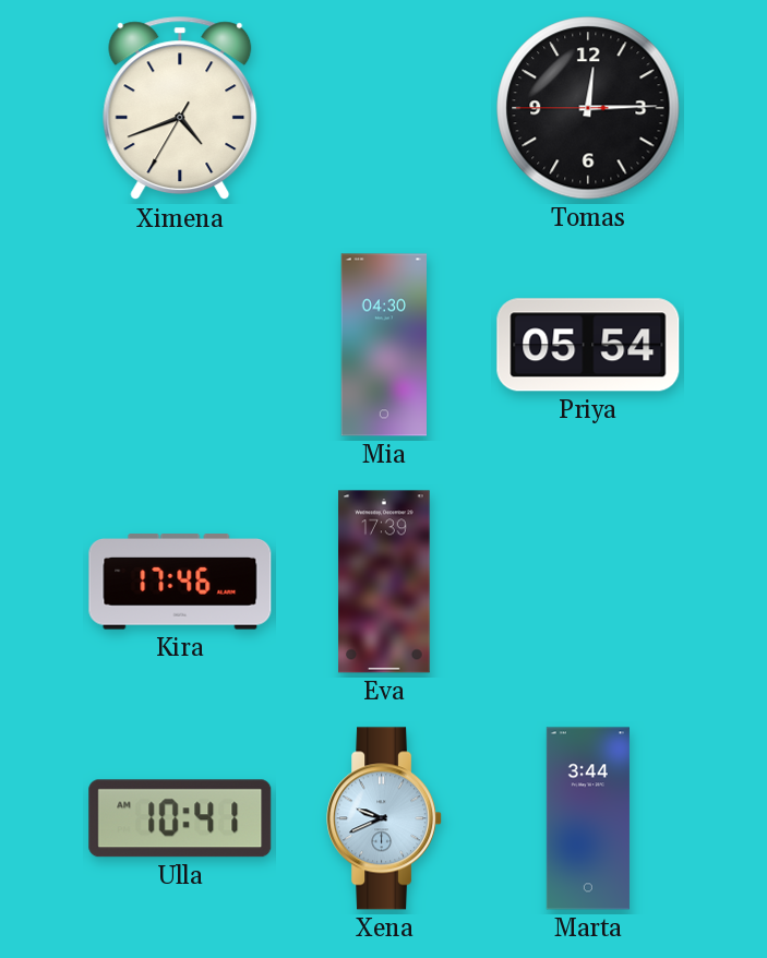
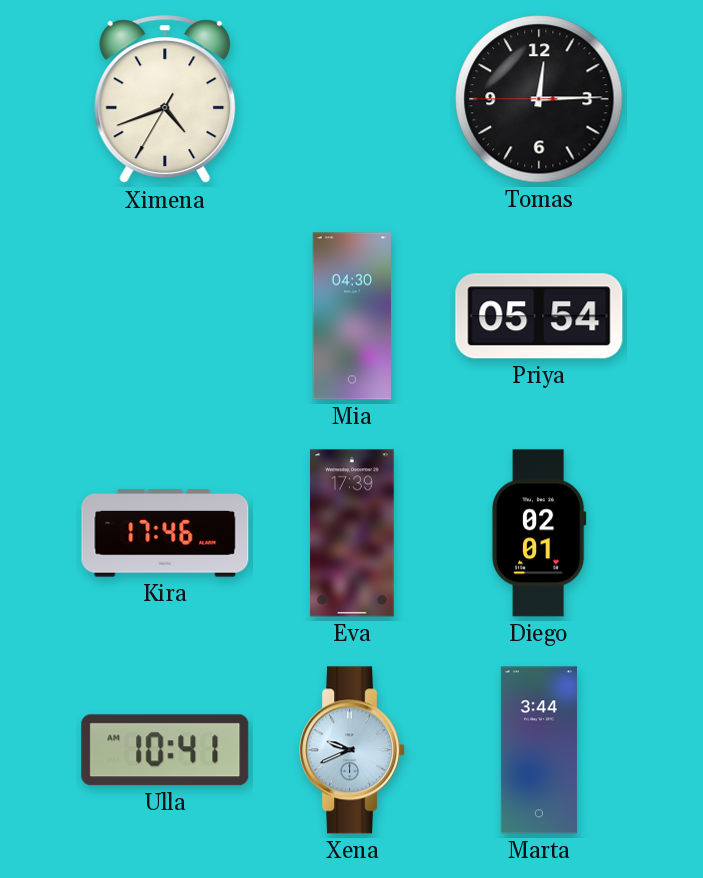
Diego: none -> 02:01
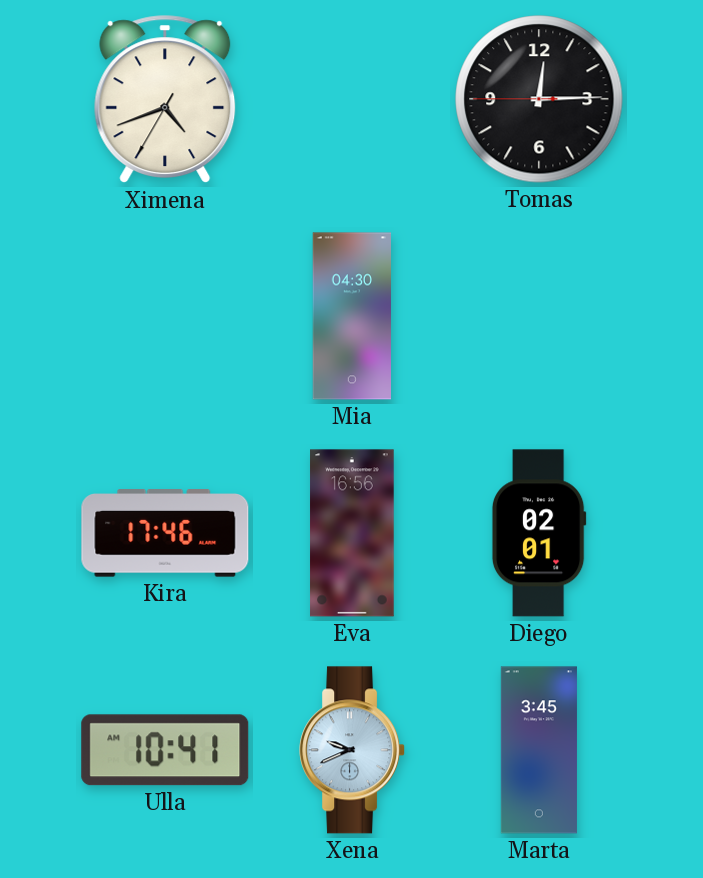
Priya: 05:54 -> none
Eva: 17:39 -> 16:56
Marta: 3:44 -> 3:45
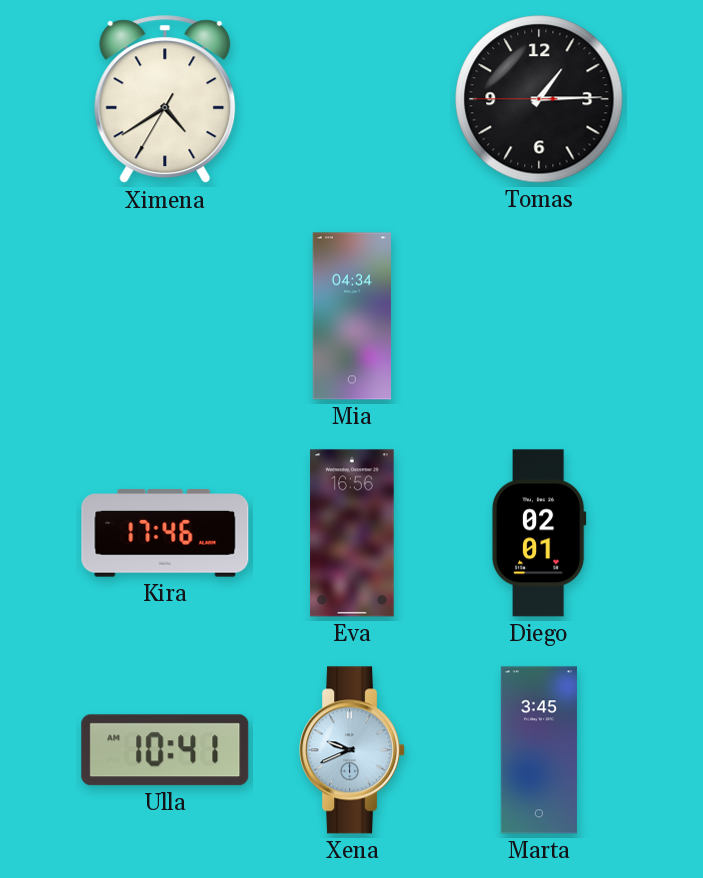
Ximena: 4:41 -> 4:39
Tomas: 12:14 -> 1:14
Mia: 04:30 -> 04:34
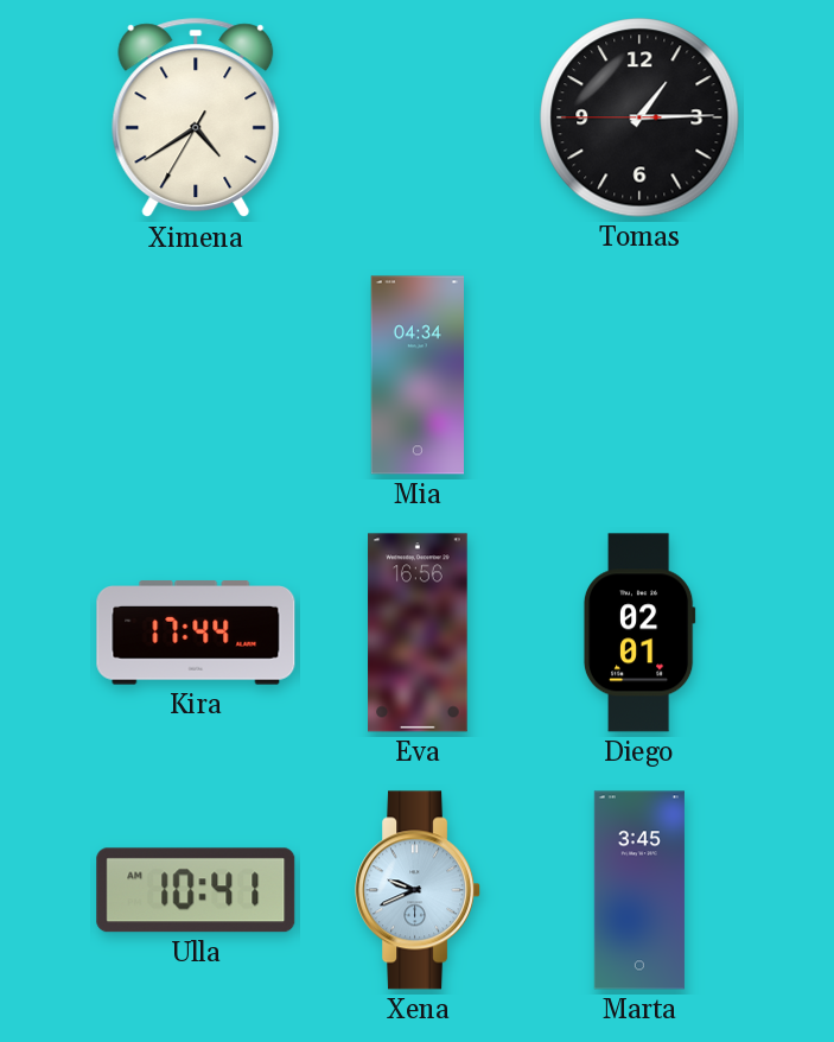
Kira: 17:46 -> 17:44
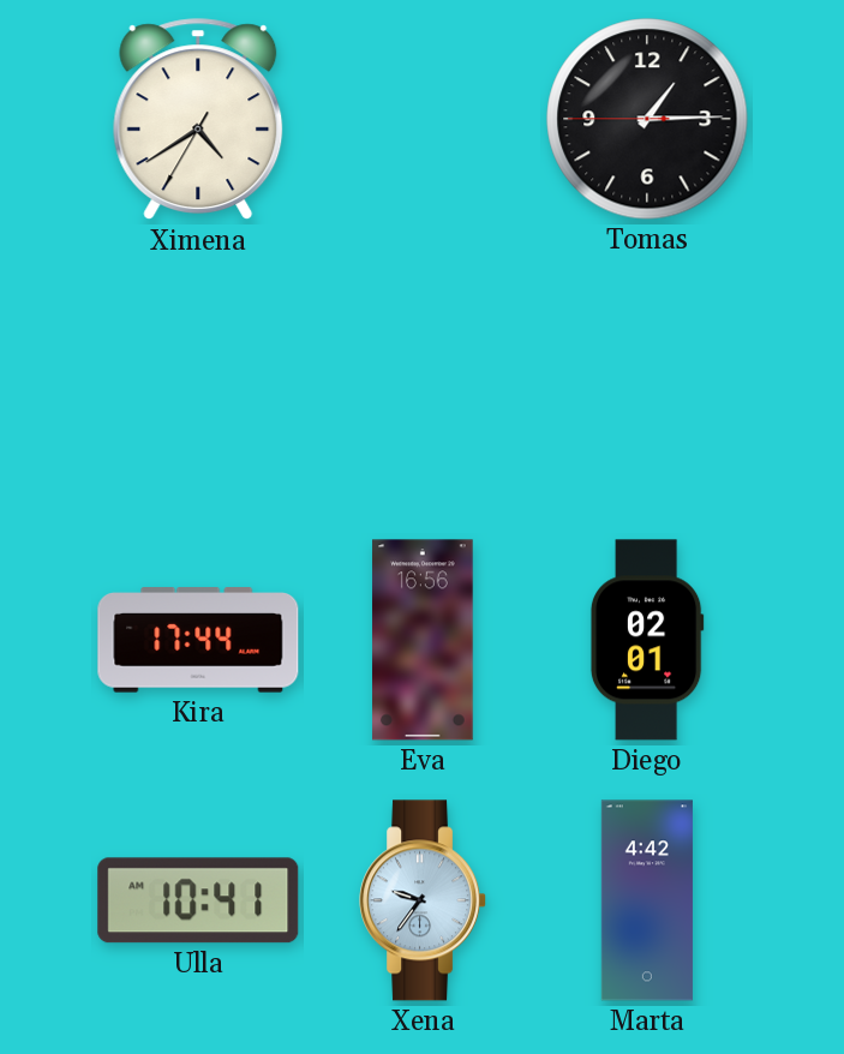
Mia: 04:34 -> none
Xena: 9:41 -> 9:36
Marta: 3:45 -> 4:42
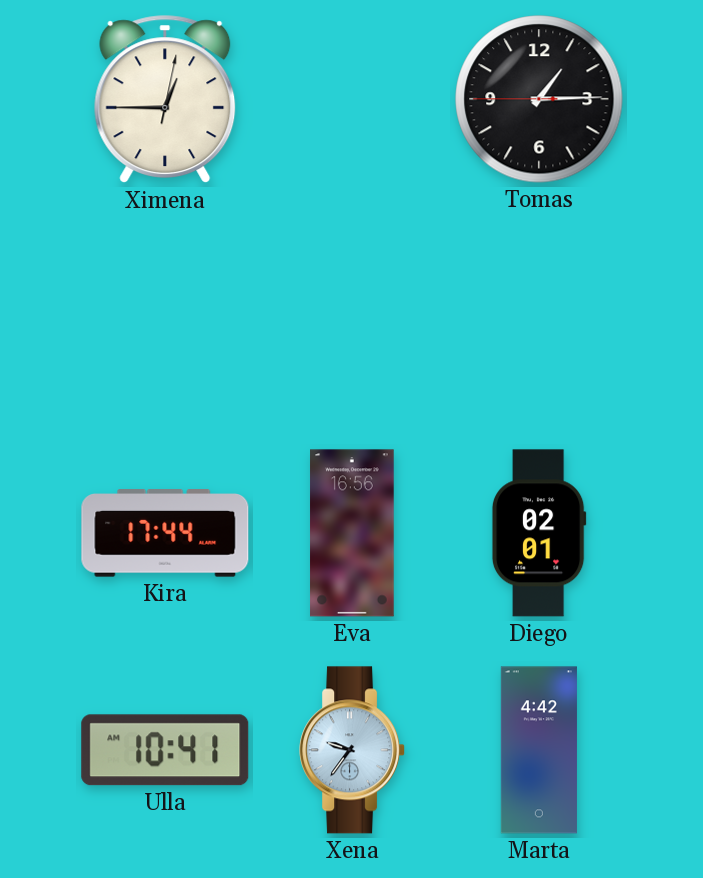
Ximena: 4:39 -> 12:45
